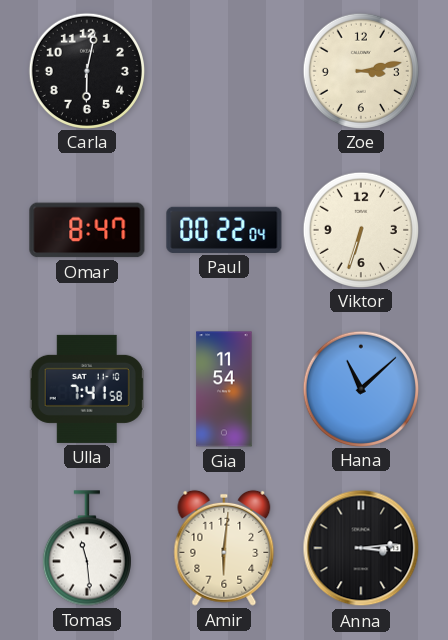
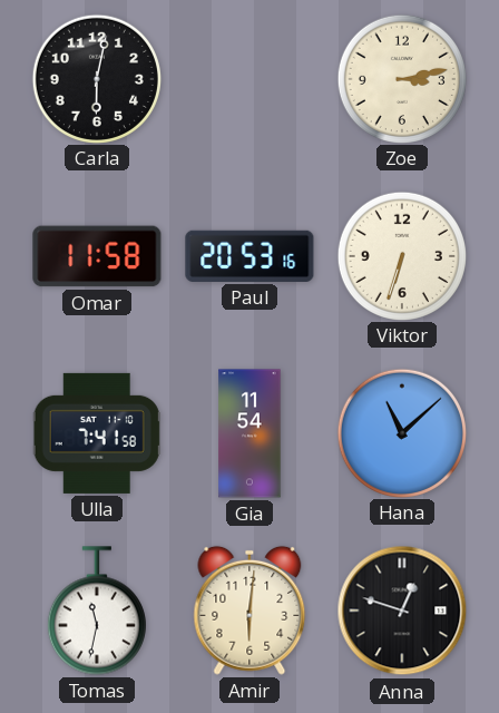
Omar: 8:47 -> 11:58
Paul: 00:22 -> 20:53
Tomas: 11:29 -> 11:32
Anna: 3:14 -> 12:48
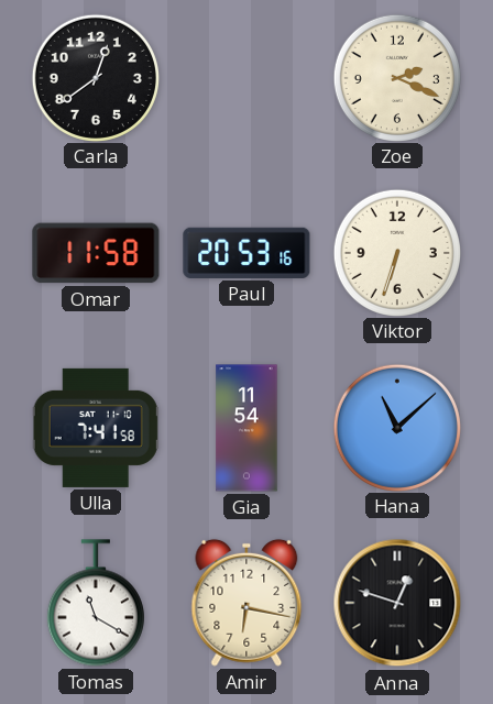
Carla: 6:02 -> 12:39
Zoe: 3:13 -> 2:19
Tomas: 11:32 -> 11:20
Amir: 6:01 -> 6:17
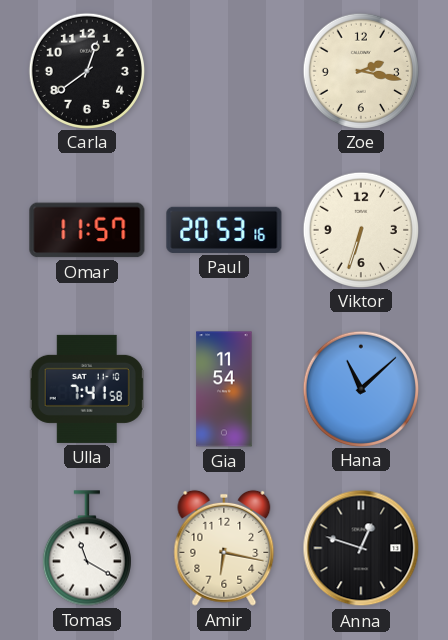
Zoe: 2:19 -> 2:17
Omar: 11:58 -> 11:57
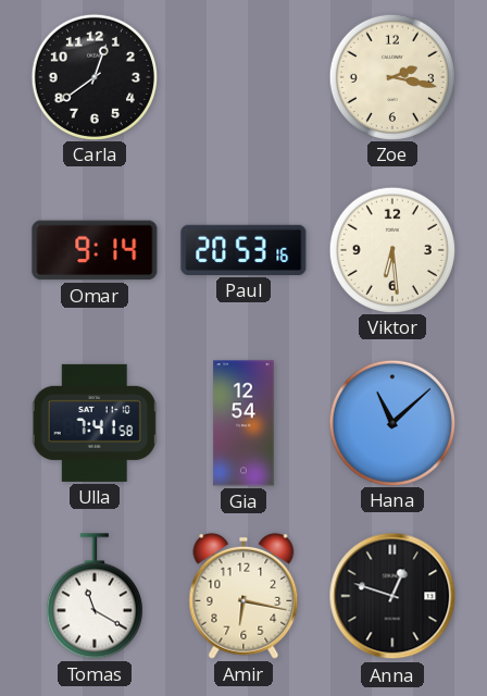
Omar: 11:57 -> 9:14
Viktor: 6:33 -> 6:29
Gia: 11:54 -> 12:54
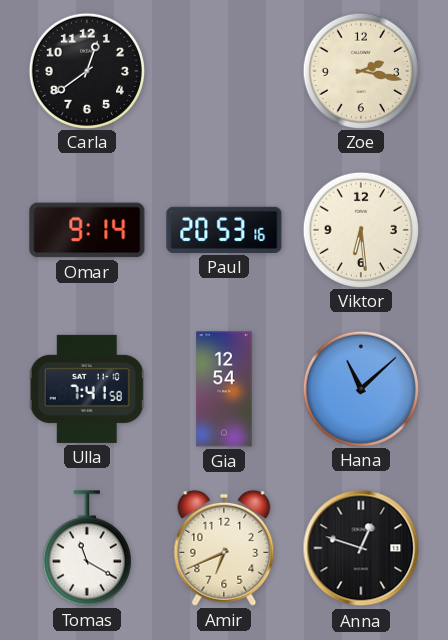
Amir: 6:17 -> 6:41
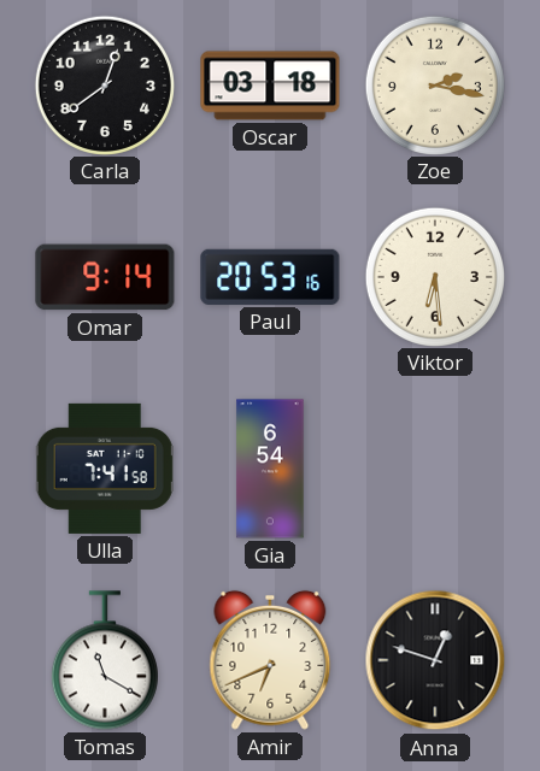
Oscar: none -> 03:18
Gia: 12:54 -> 6:54
Hana: 11:08 -> none
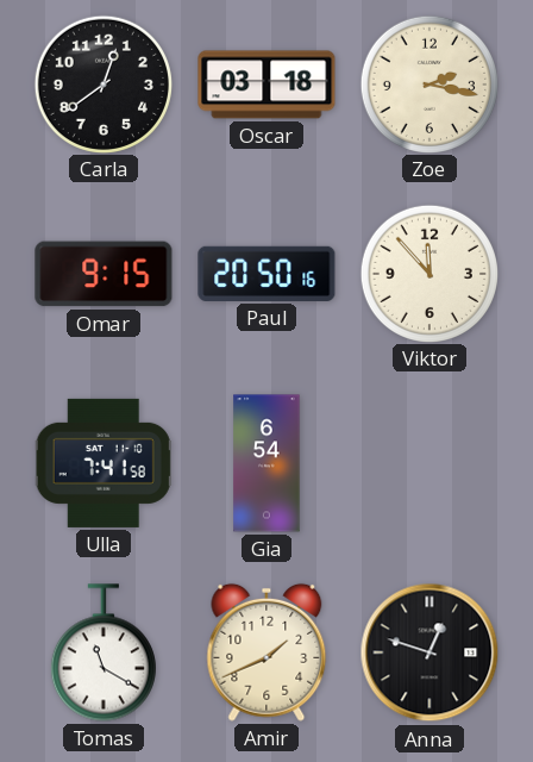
Omar: 9:14 -> 9:15
Paul: 20:53 -> 20:50
Viktor: 6:29 -> 11:53
Amir: 6:41 -> 1:41
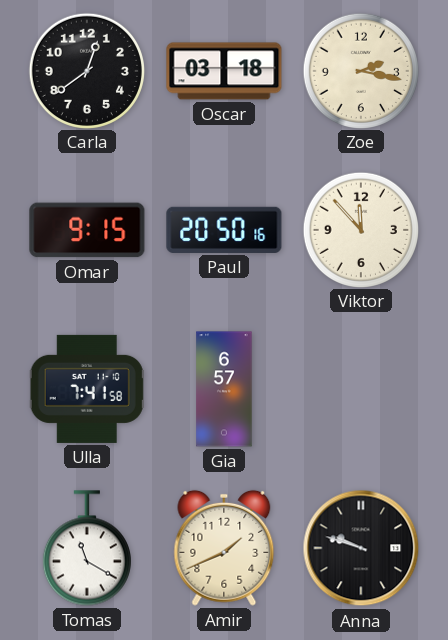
Gia: 6:54 -> 6:57
Anna: 12:48 -> 9:48
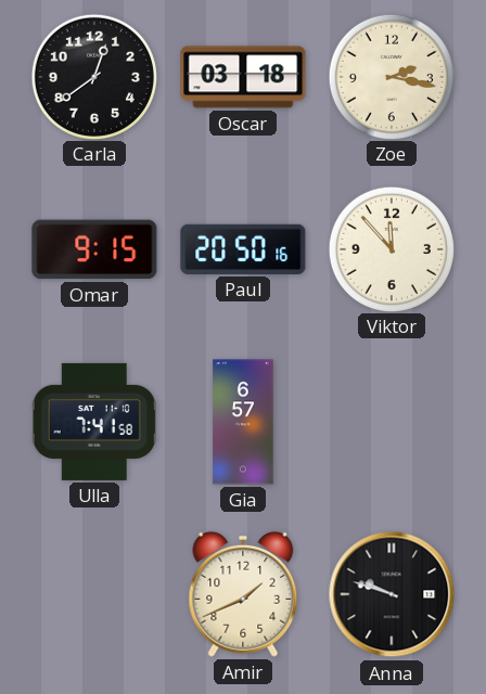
Tomas: 11:20 -> none
